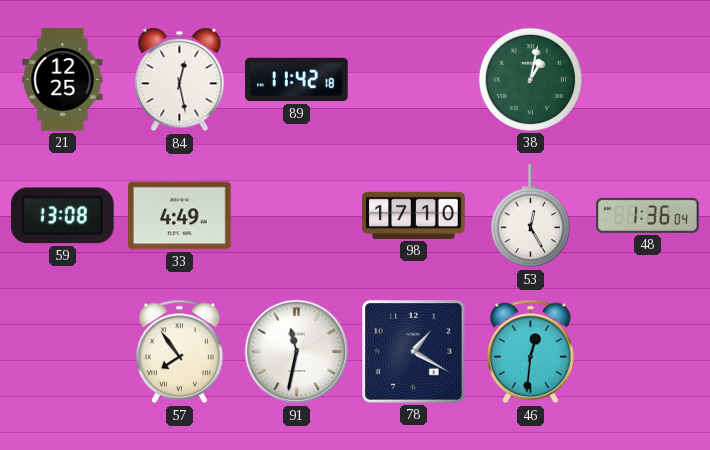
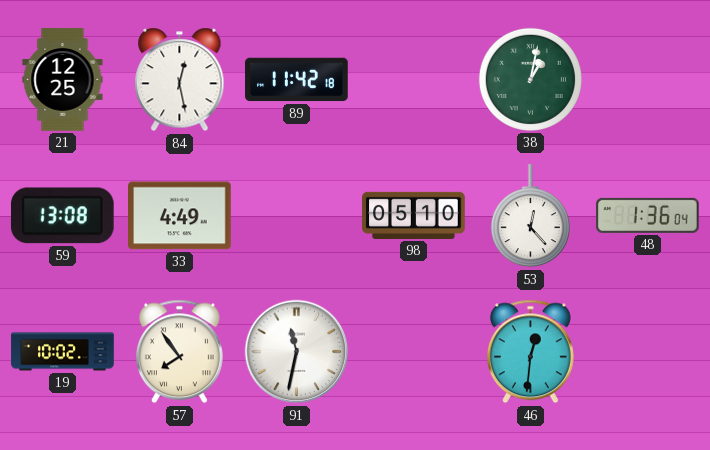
98: 17:10 -> 05:10
53: 12:25 -> 12:23
19: none -> 10:02
78: 1:20 -> none
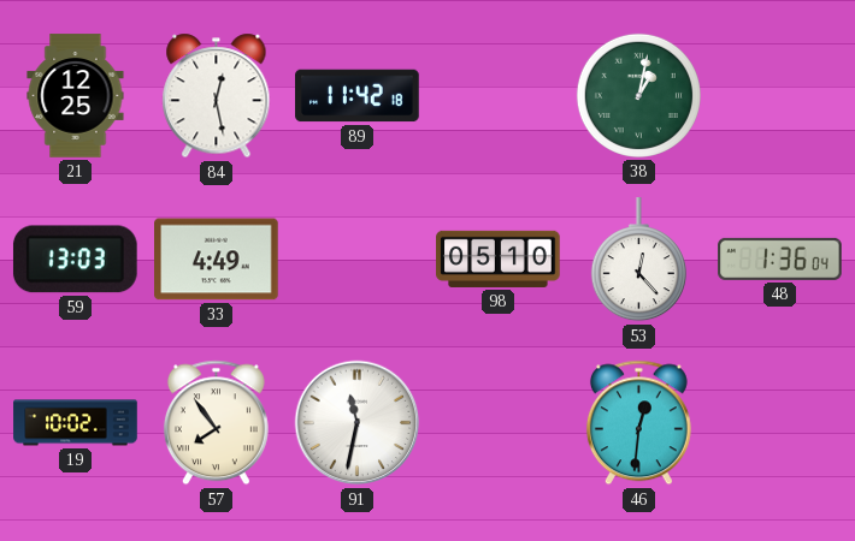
59: 13:08 -> 13:03
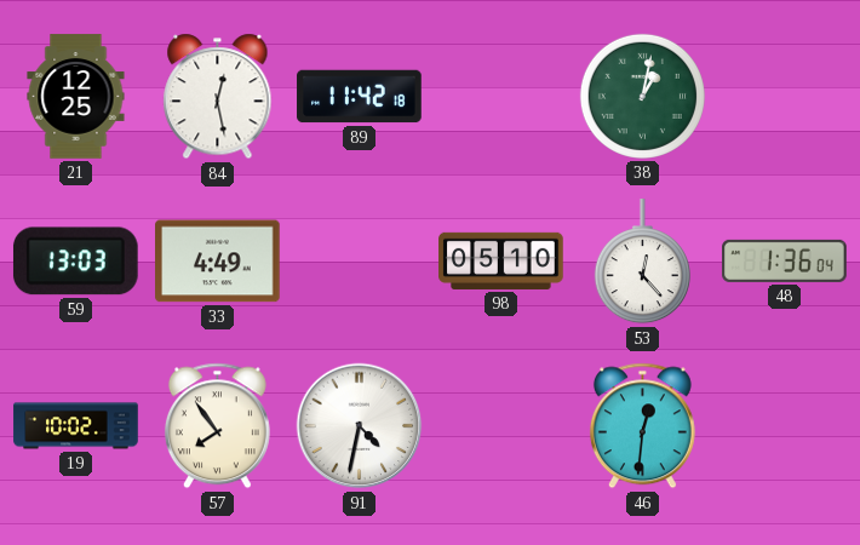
91: 11:32 -> 4:32
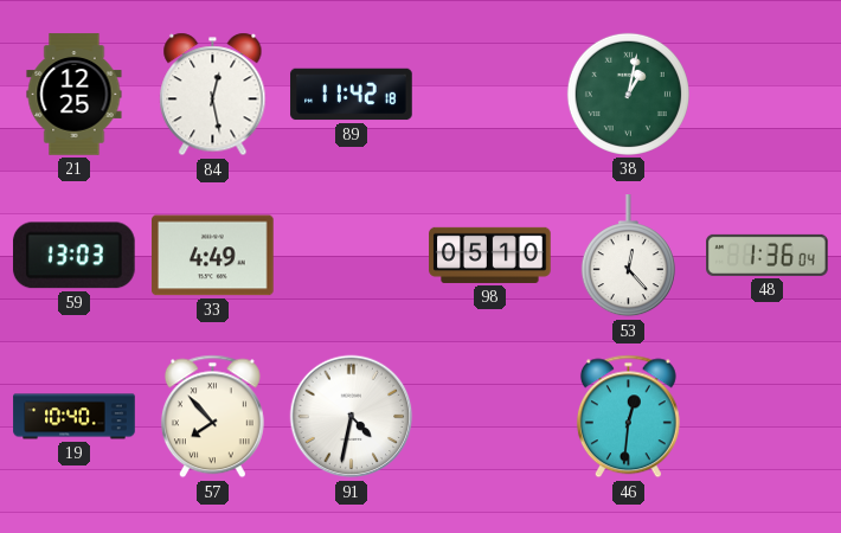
19: 10:02 -> 10:40
57: 7:54 -> 7:53
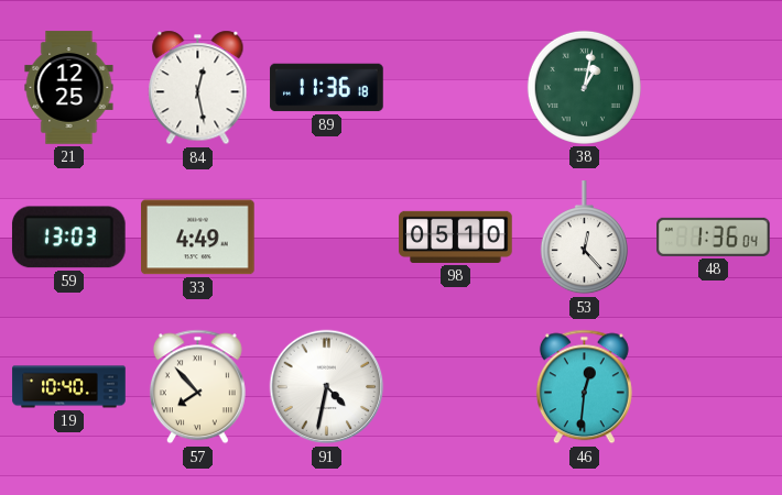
89: 11:42 -> 11:36
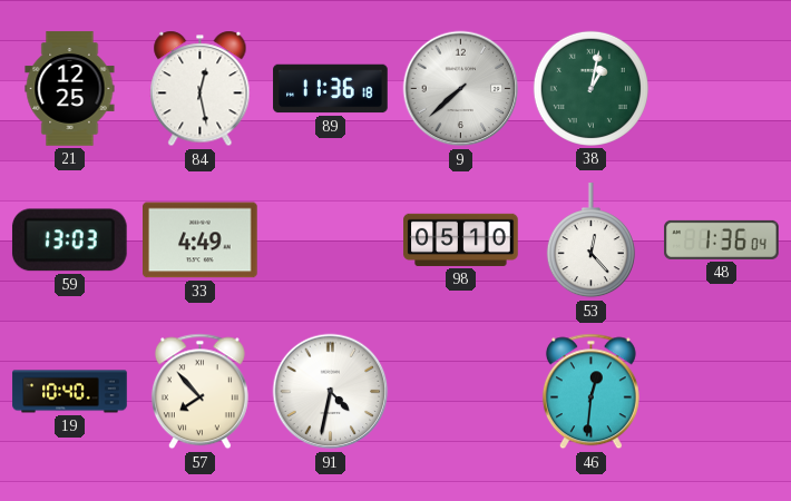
9: none -> 7:38
